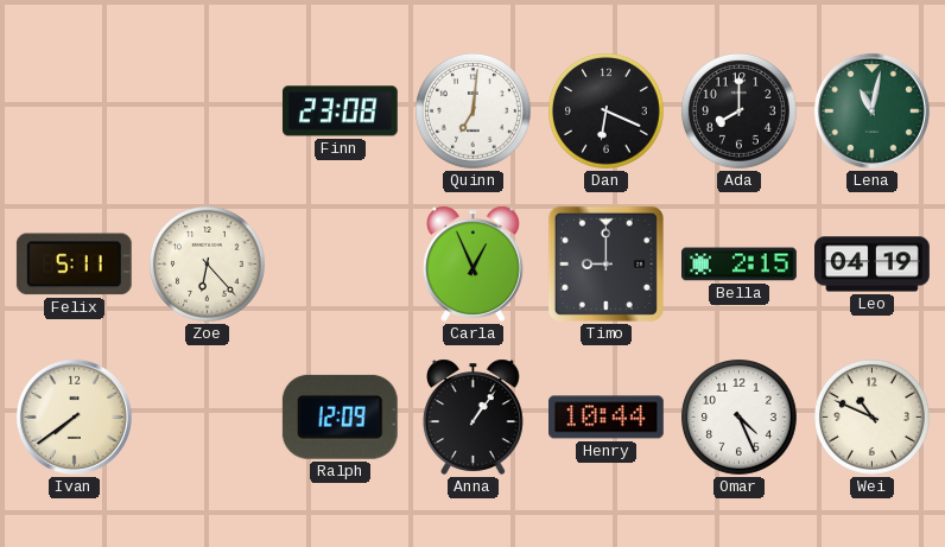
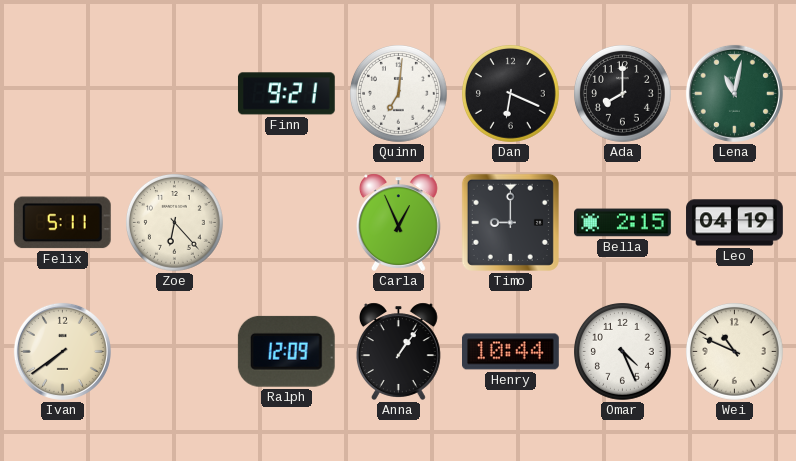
Finn: 23:08 -> 9:21
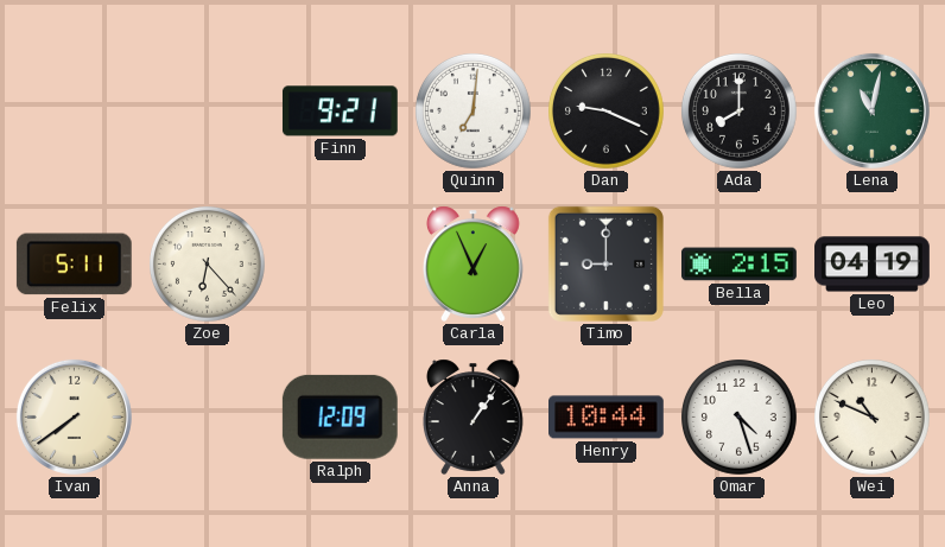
Dan: 6:19 -> 9:19
Omar: 4:26 -> 4:27
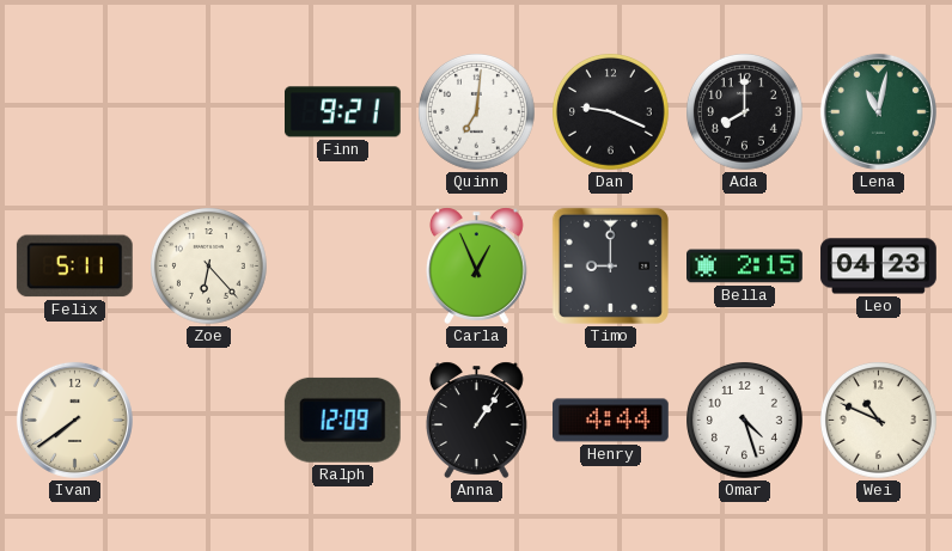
Leo: 04:19 -> 04:23
Henry: 10:44 -> 4:44
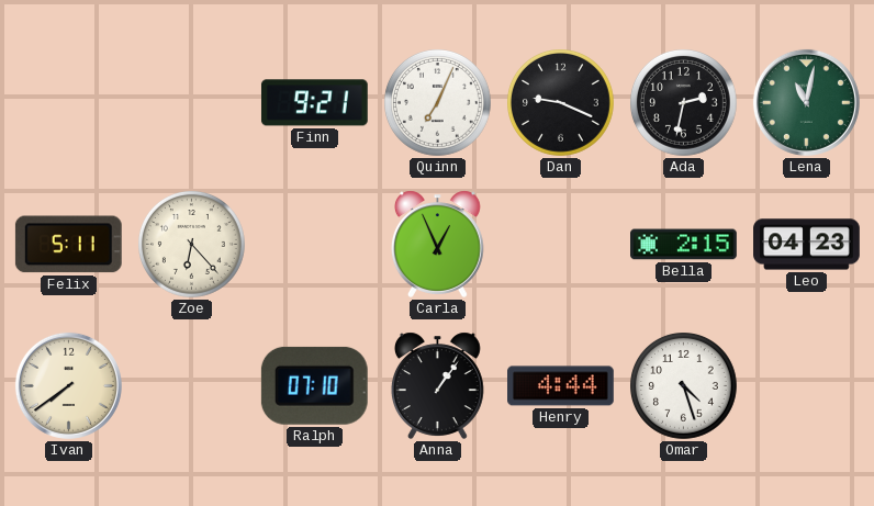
Quinn: 7:01 -> 7:04
Ada: 8:00 -> 2:32
Timo: 9:00 -> none
Ralph: 12:09 -> 07:10
Wei: 10:49 -> none
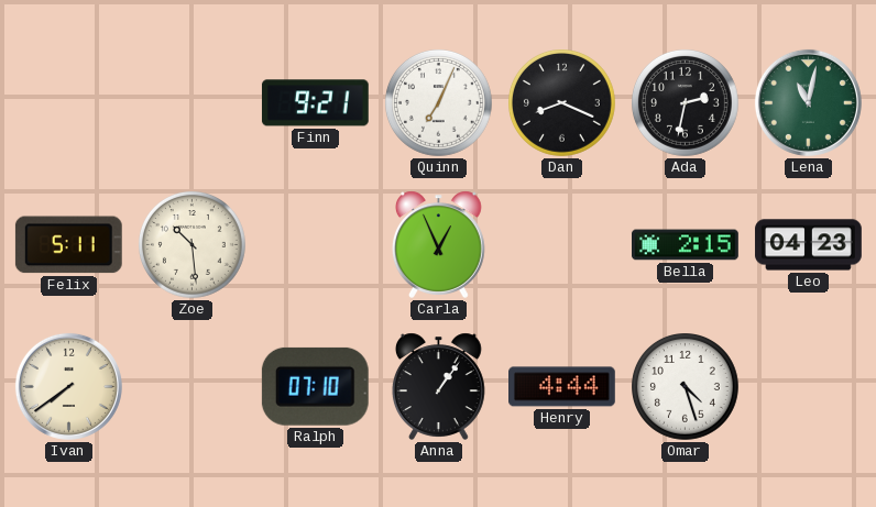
Dan: 9:19 -> 8:19
Zoe: 6:23 -> 10:29
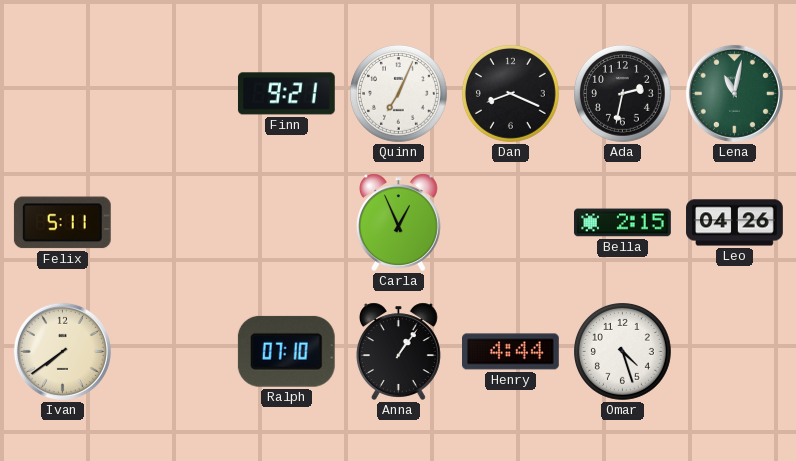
Zoe: 10:29 -> none
Leo: 04:23 -> 04:26
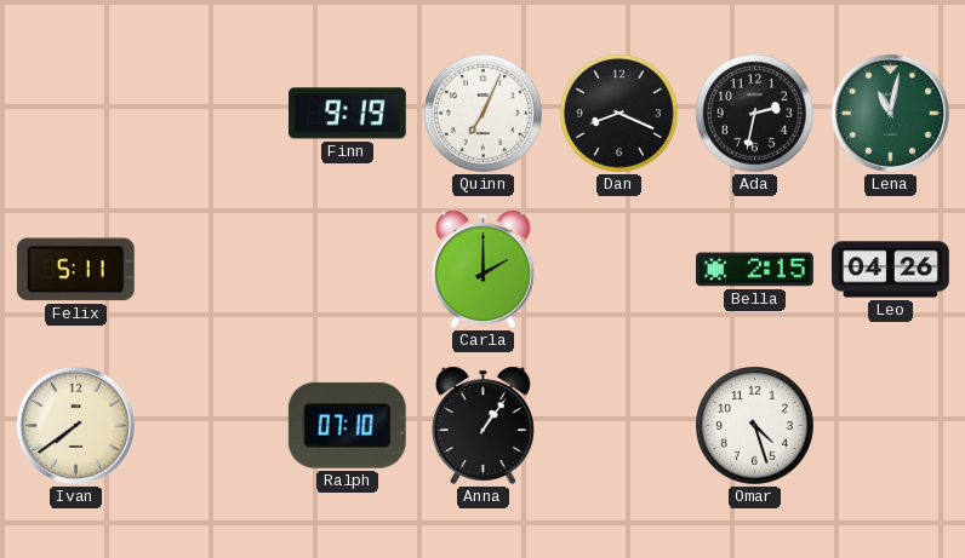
Finn: 9:21 -> 9:19
Carla: 12:56 -> 2:00
Henry: 4:44 -> none
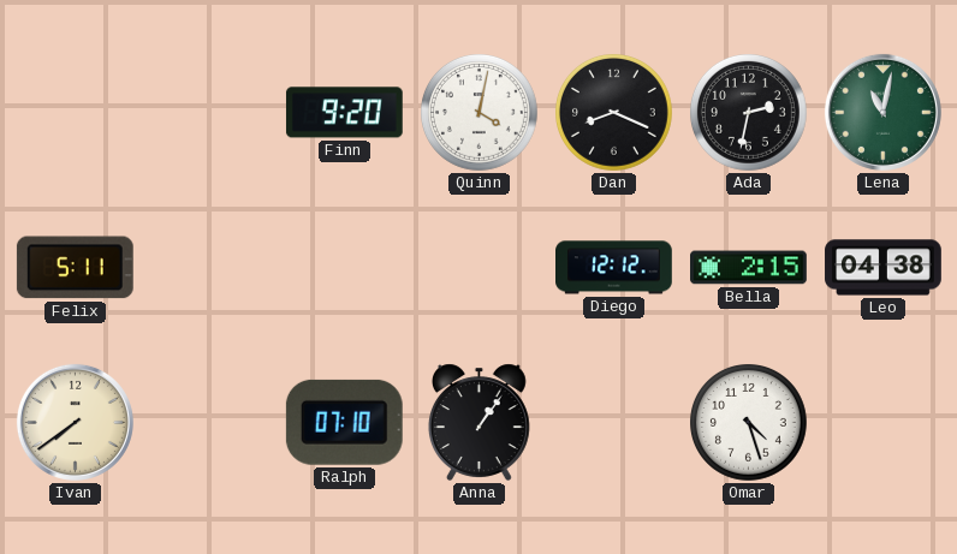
Finn: 9:19 -> 9:20
Quinn: 7:04 -> 4:02
Carla: 2:00 -> none
Diego: none -> 12:12
Leo: 04:26 -> 04:38
